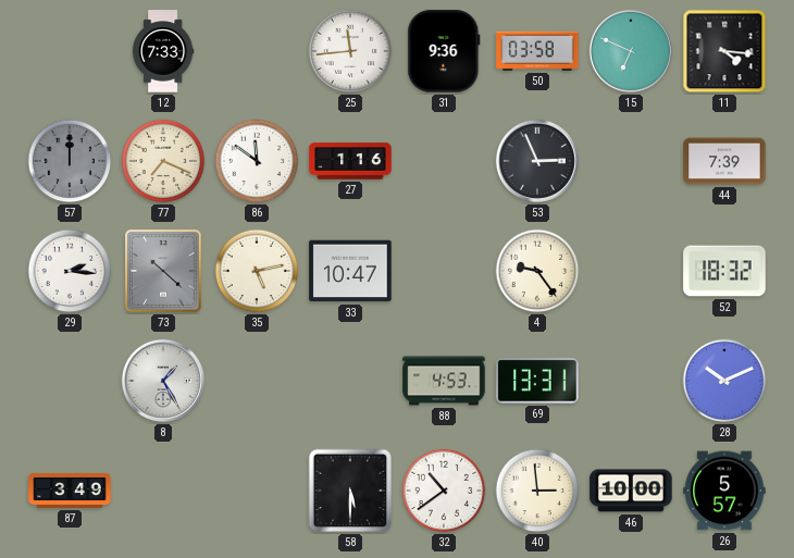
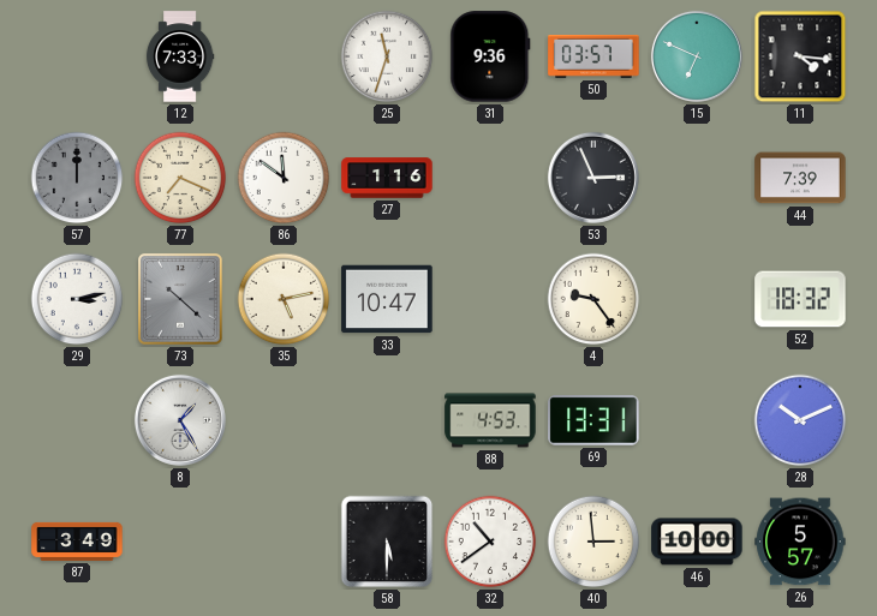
25: 11:44 -> 11:33
50: 03:58 -> 03:57
29: 2:16 -> 3:13
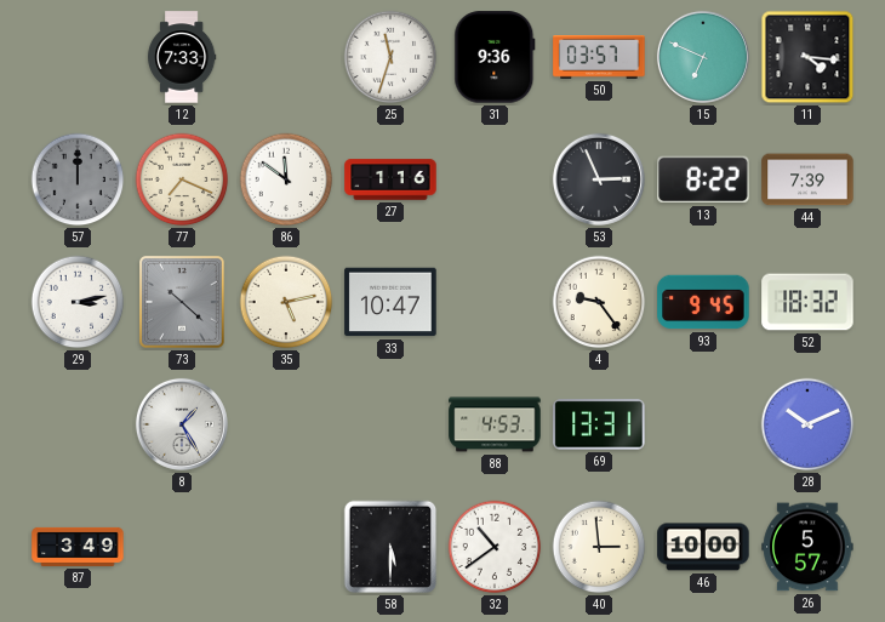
13: none -> 8:22
93: none -> 9:45
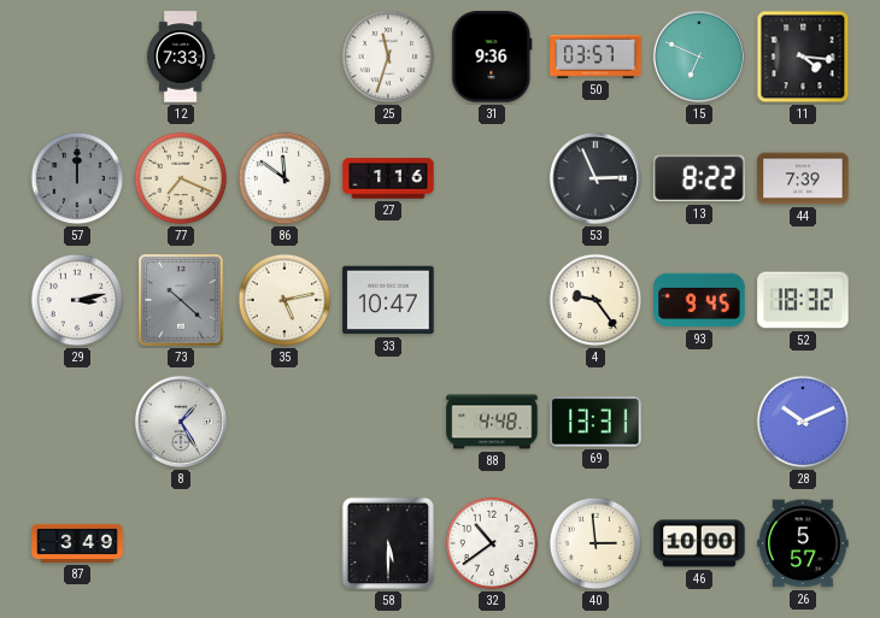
88: 4:53 -> 4:48
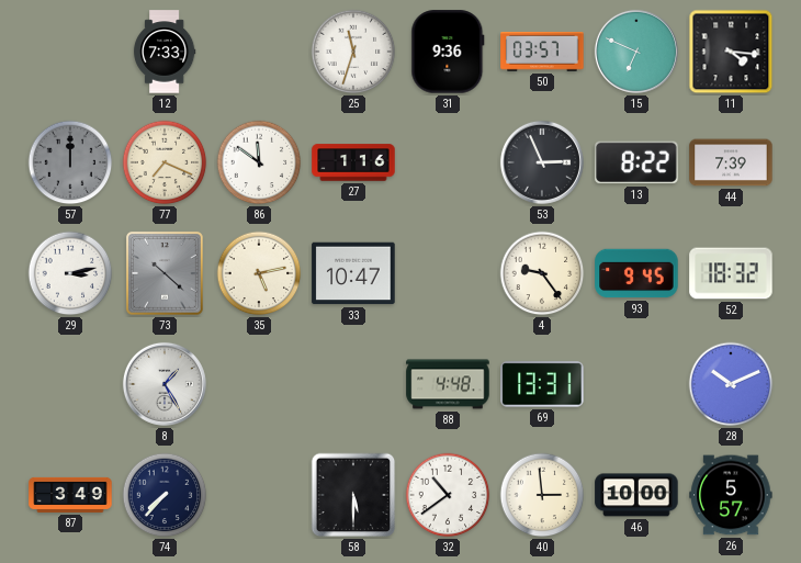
74: none -> 7:37
